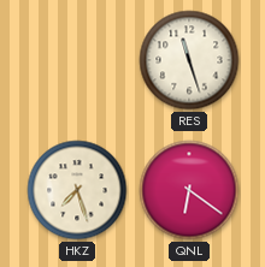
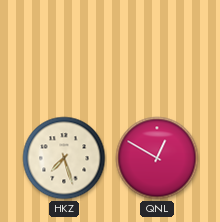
RES: 11:27 -> none
QNL: 6:21 -> 12:50
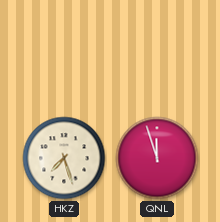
QNL: 12:50 -> 11:57
